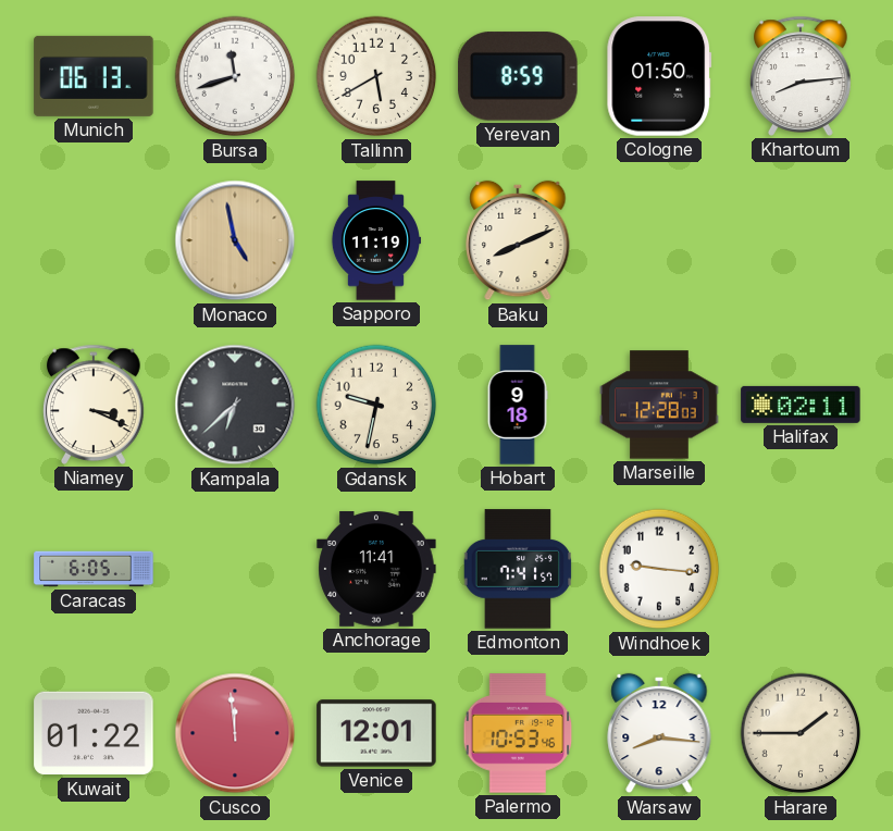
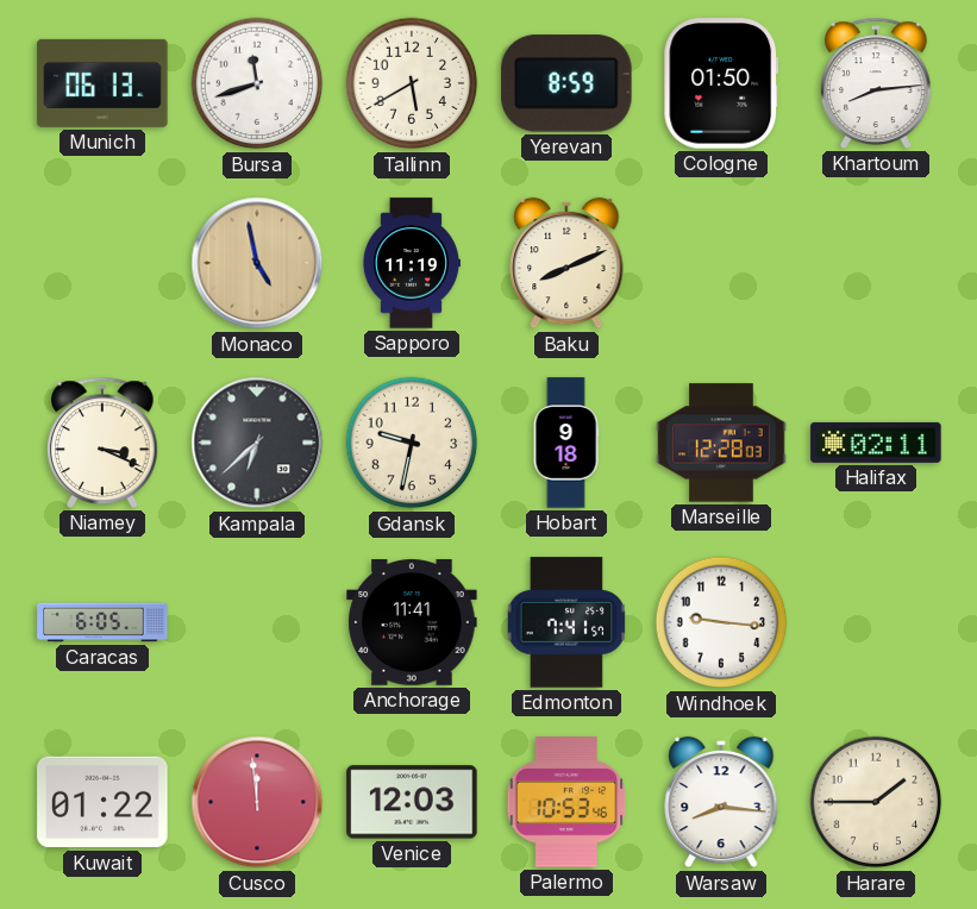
Venice: 12:01 -> 12:03
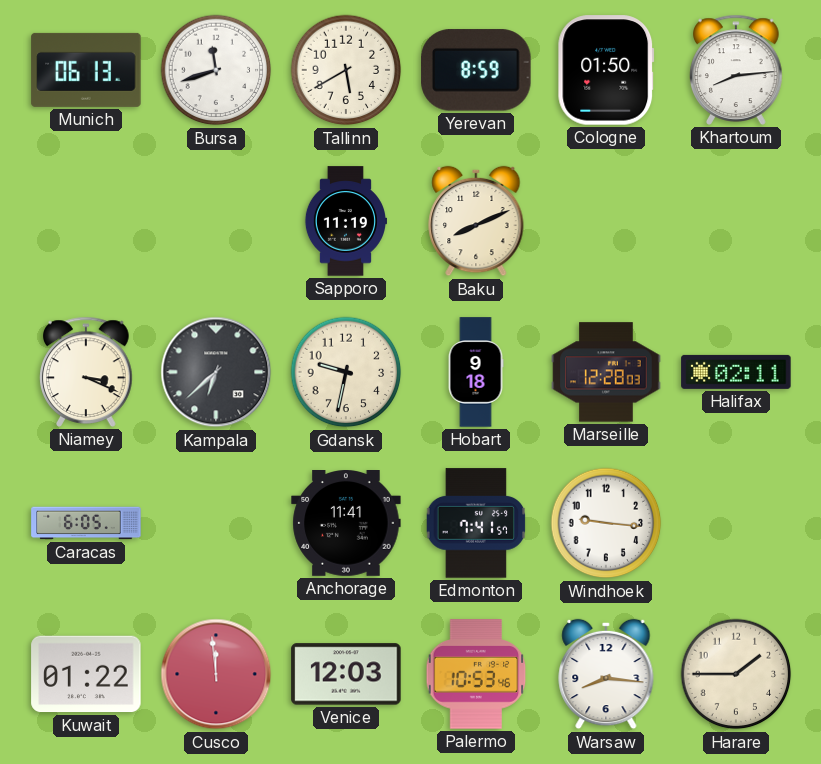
Monaco: 4:58 -> none
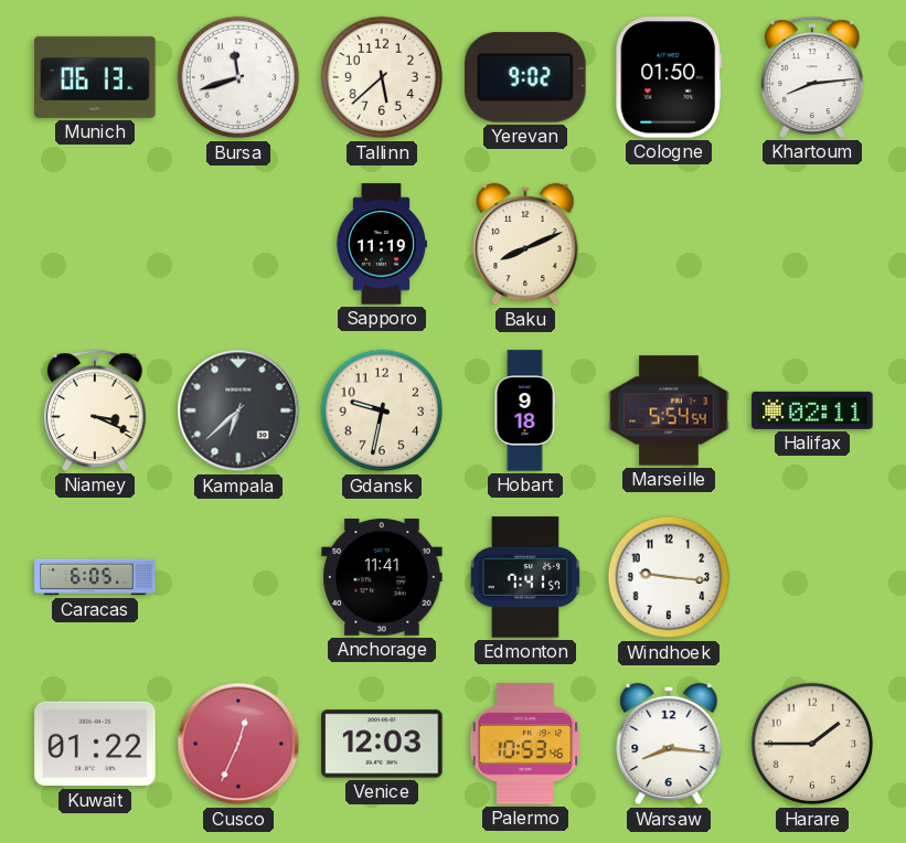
Tallinn: 5:40 -> 5:38
Yerevan: 8:59 -> 9:02
Marseille: 12:28 -> 5:54
Cusco: 11:59 -> 12:34
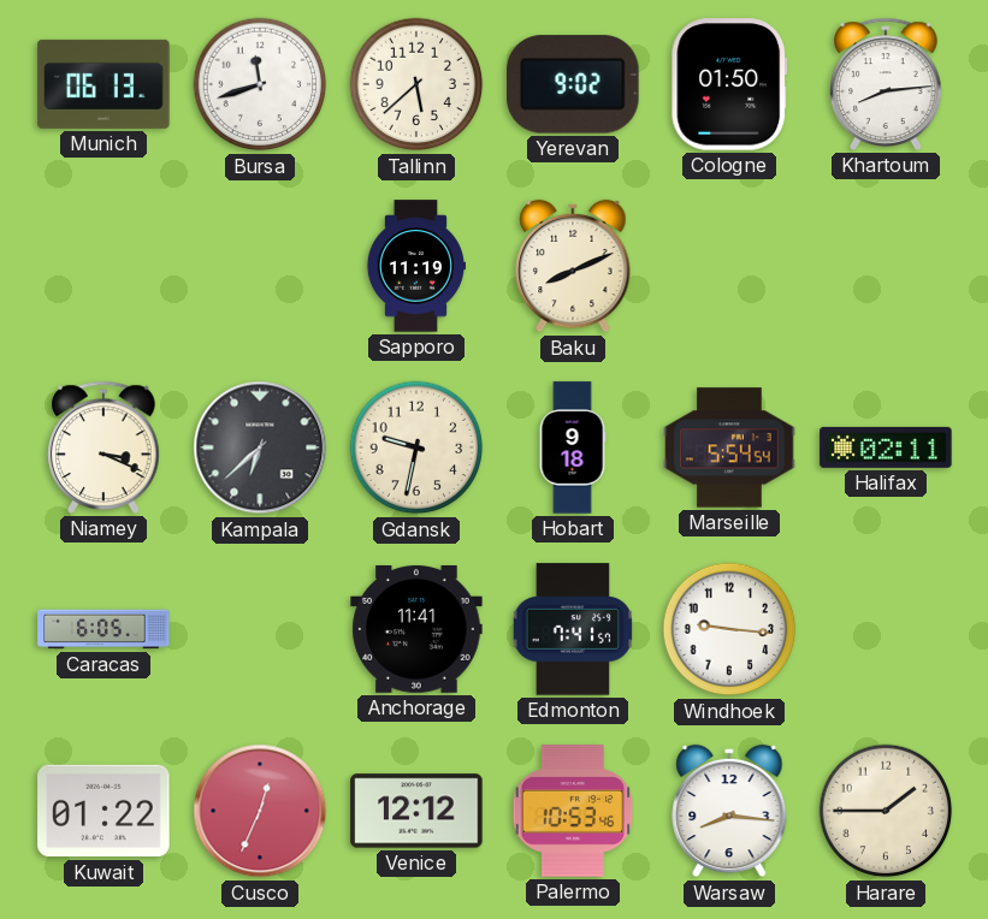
Venice: 12:03 -> 12:12
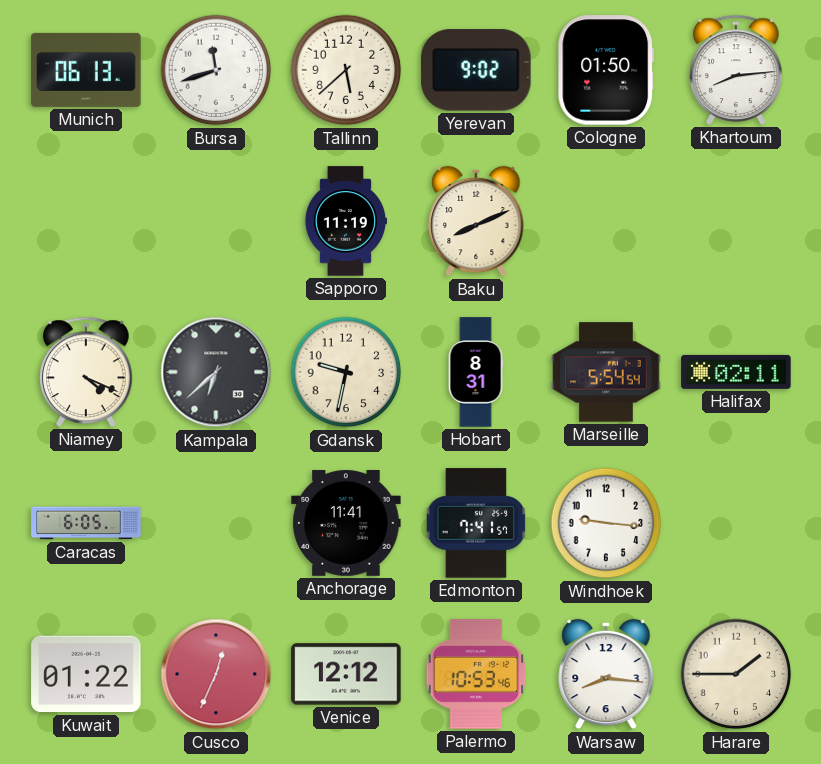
Niamey: 3:19 -> 4:19
Hobart: 9:18 -> 8:31
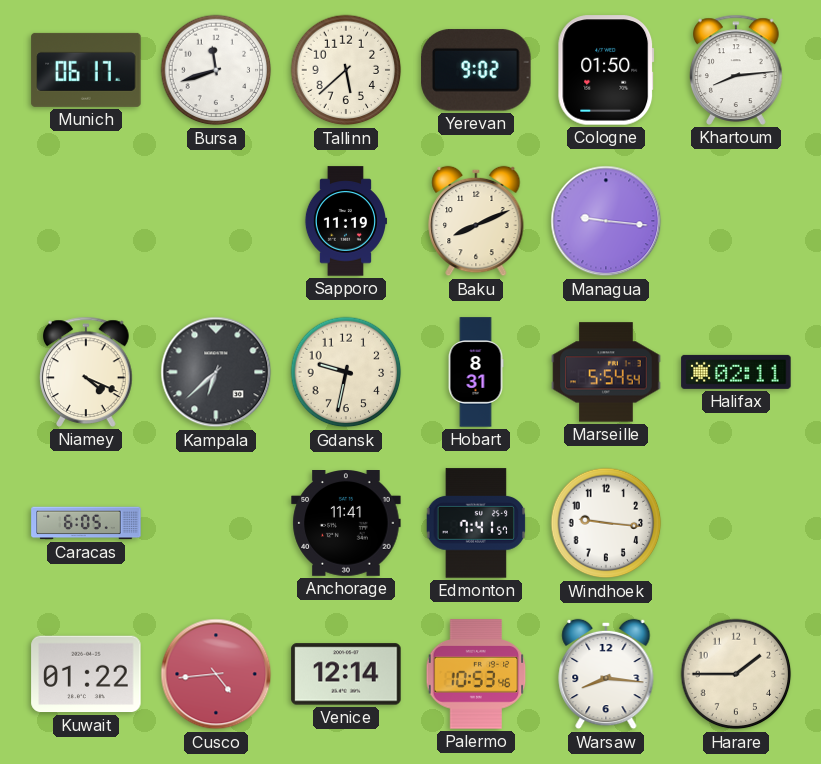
Munich: 06:13 -> 06:17
Managua: none -> 9:16
Cusco: 12:34 -> 4:44
Venice: 12:12 -> 12:14
